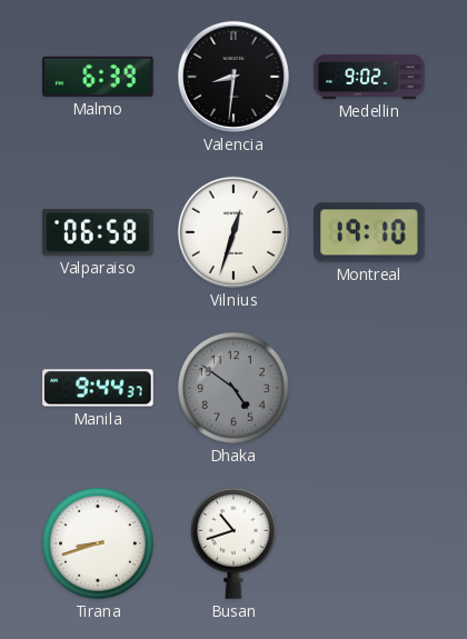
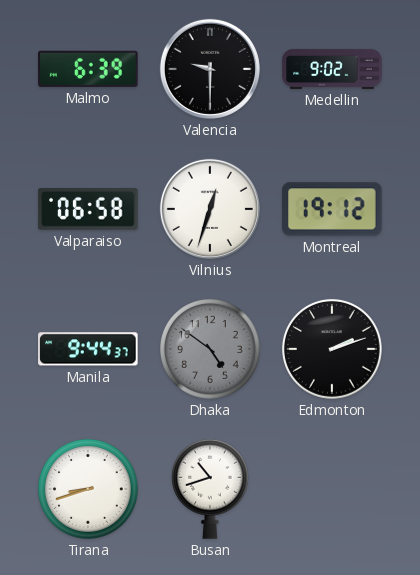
Valencia: 8:31 -> 9:30
Montreal: 19:10 -> 19:12
Edmonton: none -> 2:12
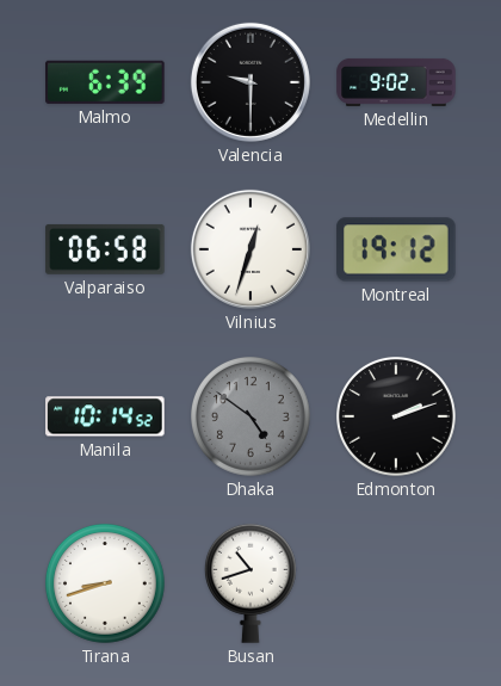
Manila: 9:44 -> 10:14
